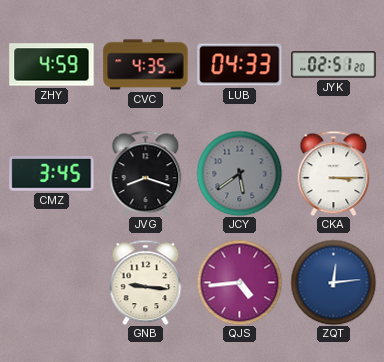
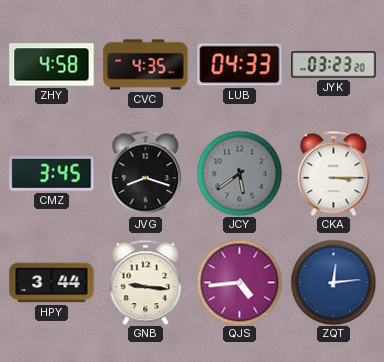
ZHY: 4:59 -> 4:58
JYK: 02:51 -> 03:23
HPY: none -> 3:44
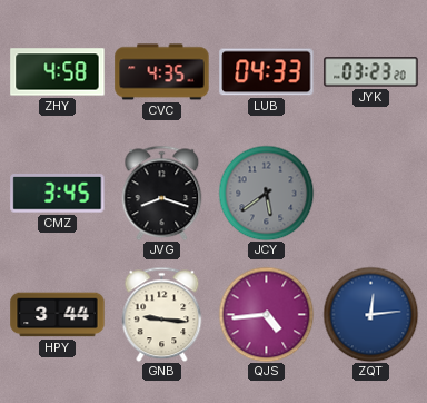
CKA: 3:15 -> none
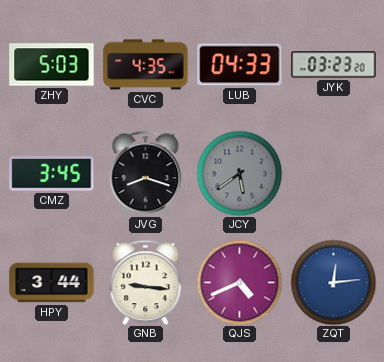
ZHY: 4:58 -> 5:03
QJS: 4:44 -> 4:41
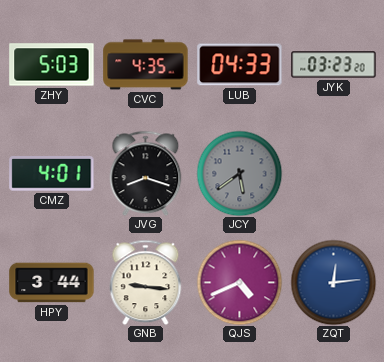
CMZ: 3:45 -> 4:01
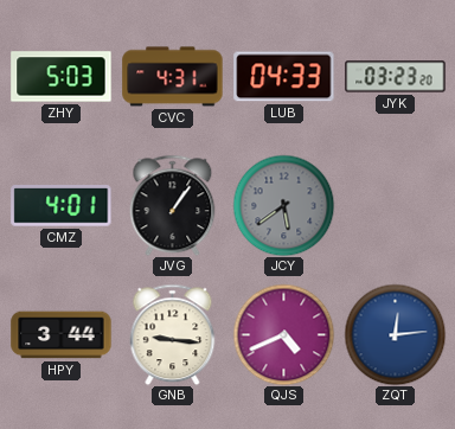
CVC: 4:35 -> 4:31
JVG: 8:18 -> 1:06
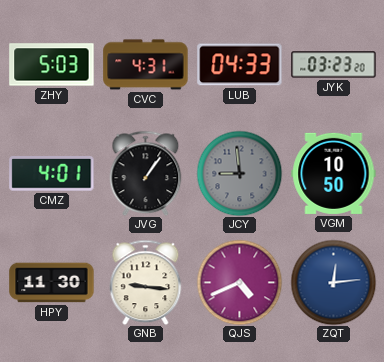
JCY: 5:39 -> 8:59
VGM: none -> 10:50
HPY: 3:44 -> 11:30
